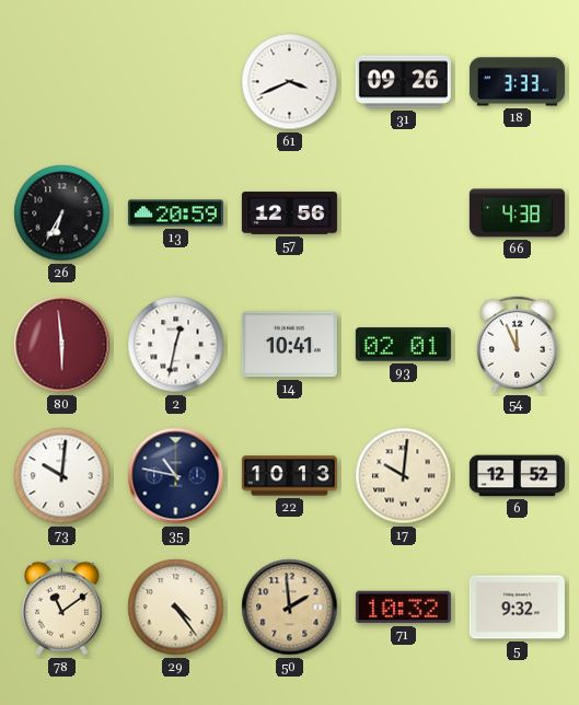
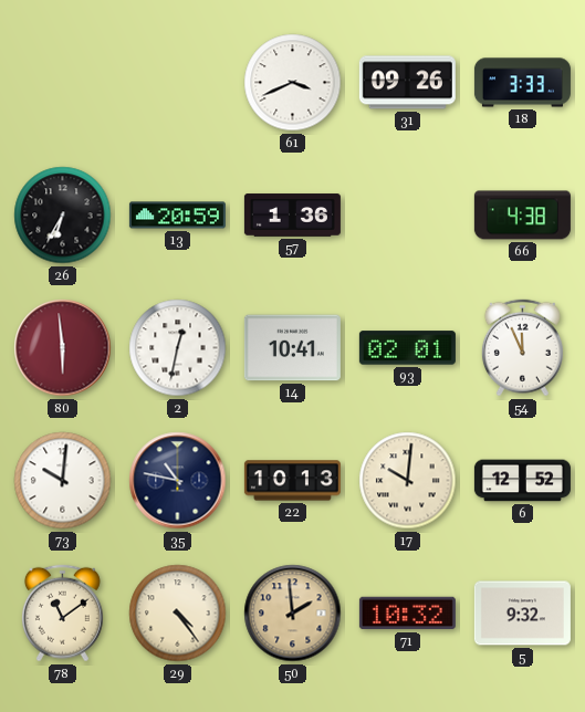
57: 12:56 -> 1:36
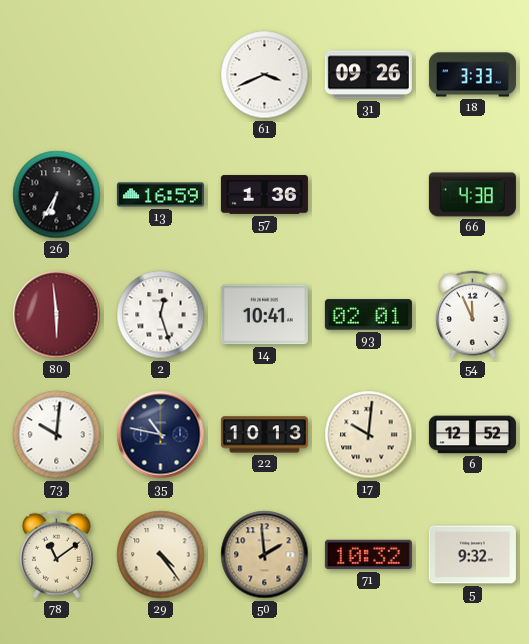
13: 20:59 -> 16:59
2: 12:32 -> 12:27
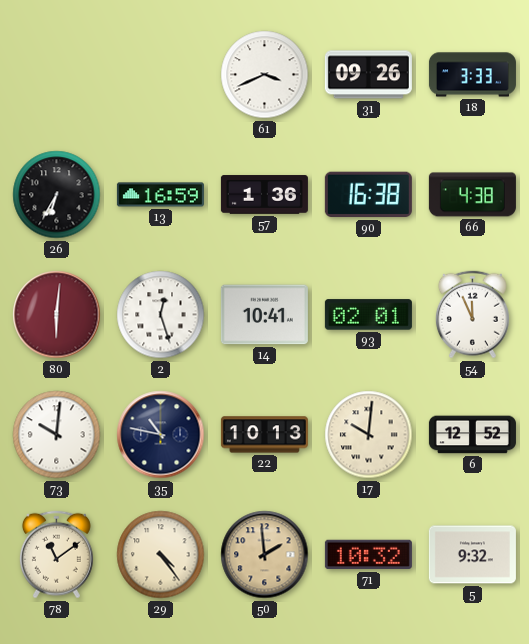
90: none -> 16:38
80: 5:59 -> 6:01
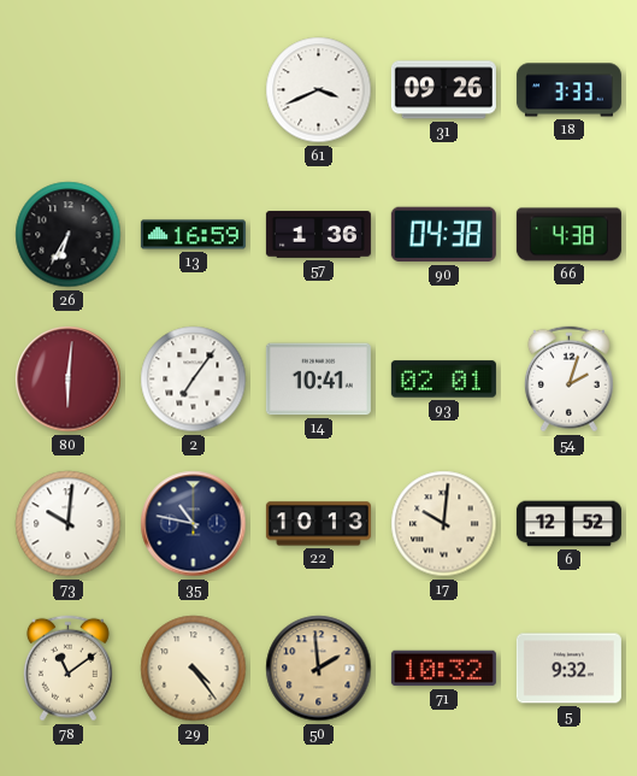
90: 16:38 -> 04:38
2: 12:27 -> 7:06
54: 11:56 -> 2:03
